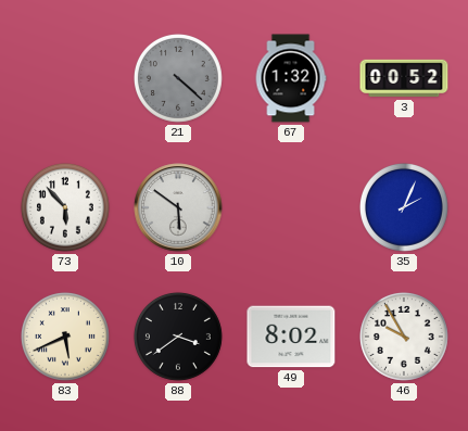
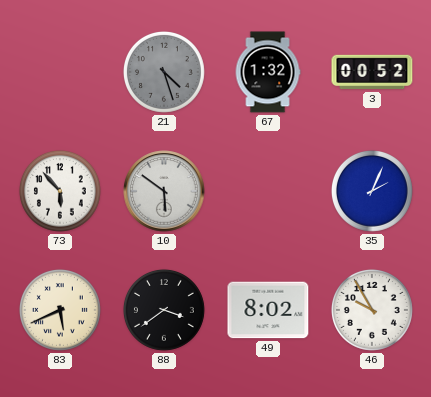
21: 4:22 -> 4:27
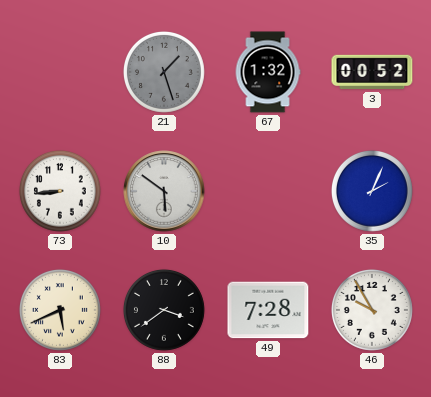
21: 4:27 -> 1:27
73: 5:53 -> 8:44
49: 8:02 -> 7:28
